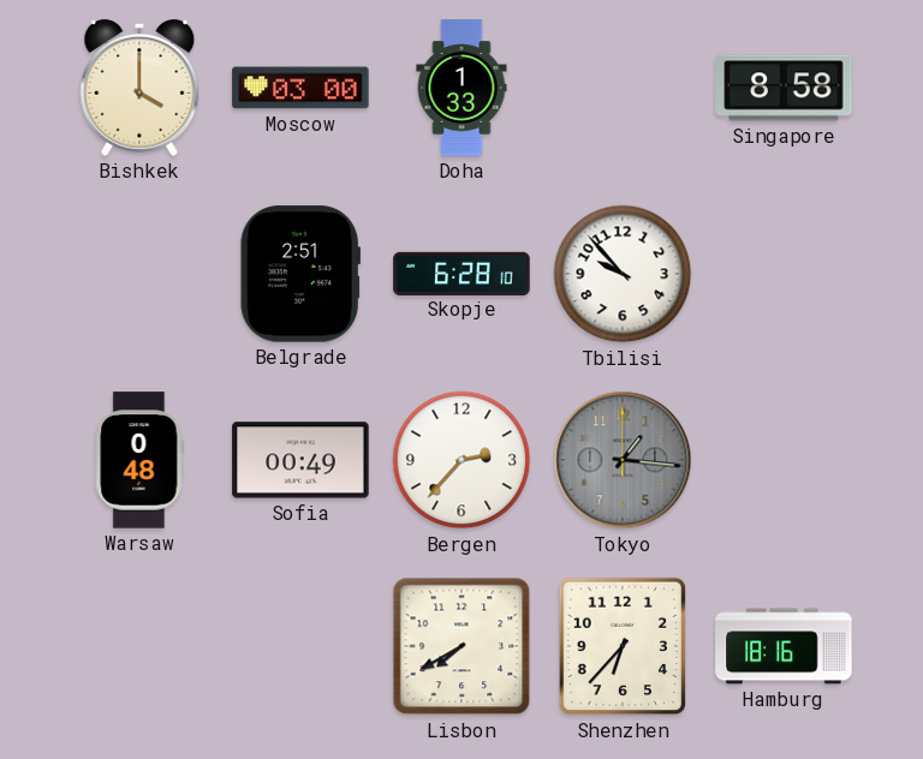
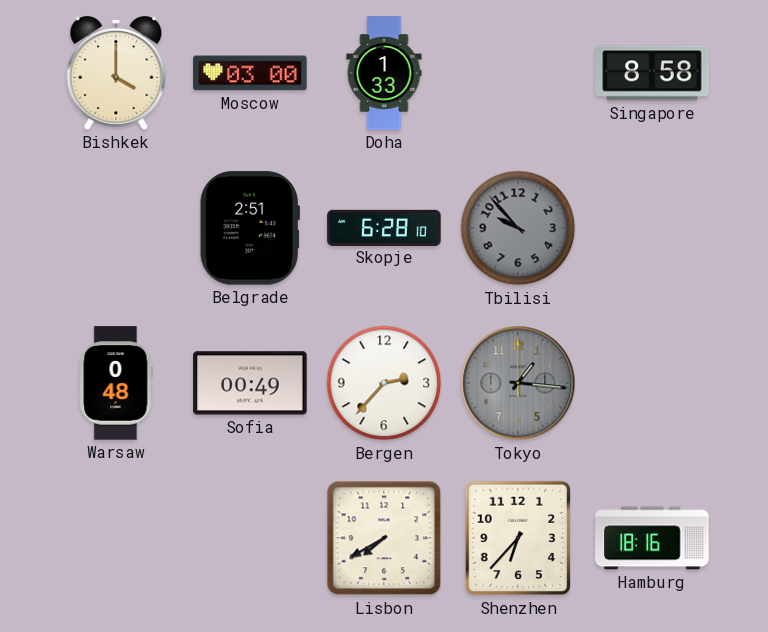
Tbilisi dial: white -> grey
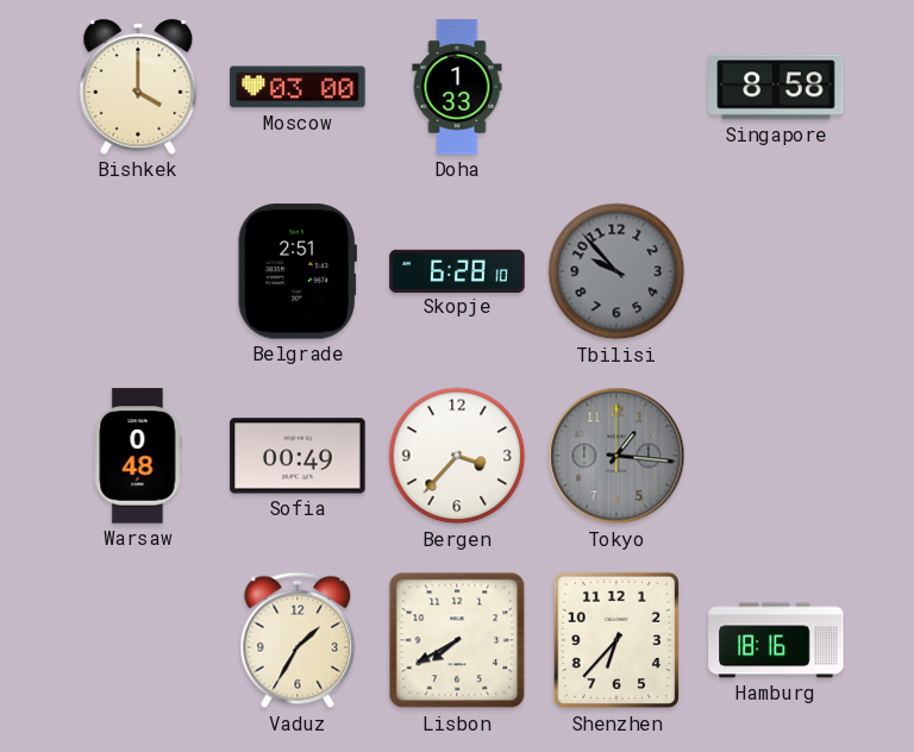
Bergen: 2:37 -> 3:37
Vaduz: none -> 1:35
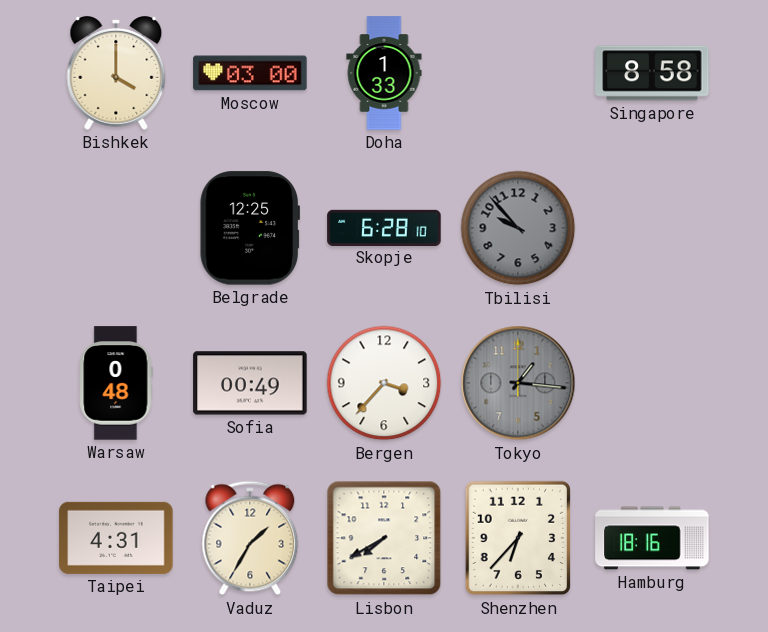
Belgrade: 2:51 -> 12:25
Taipei: none -> 4:31
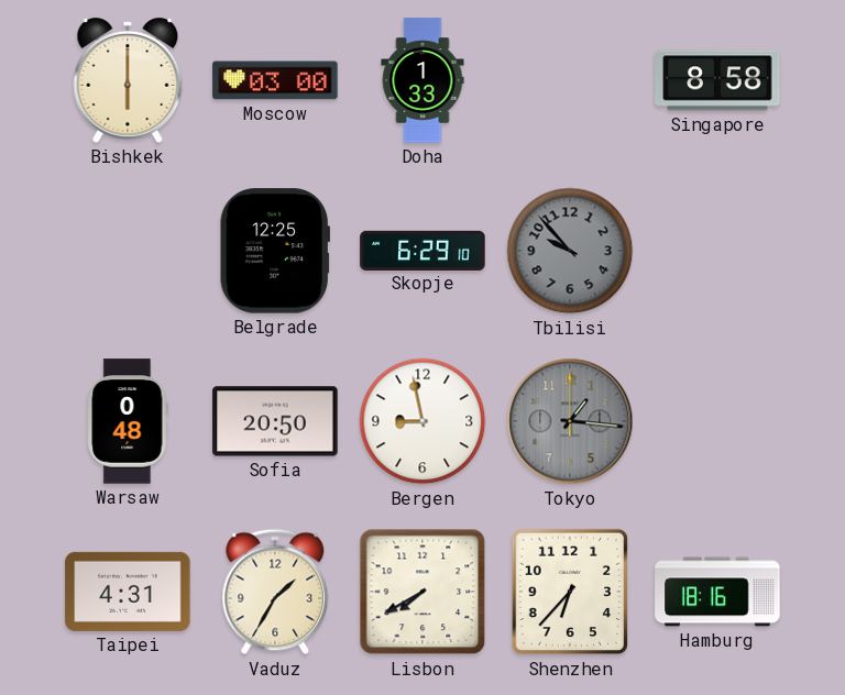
Bishkek: 4:00 -> 6:00
Skopje: 6:28 -> 6:29
Sofia: 00:49 -> 20:50
Bergen: 3:37 -> 8:58
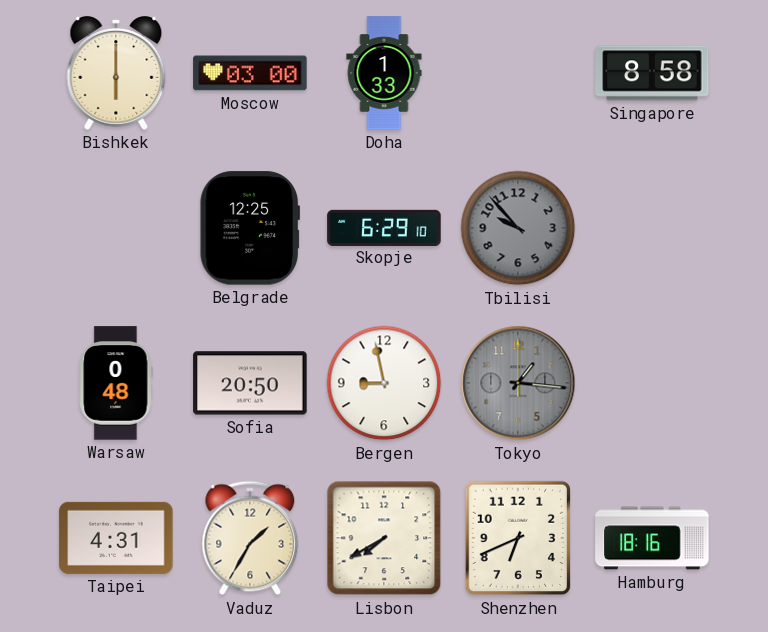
Shenzhen: 6:37 -> 6:41
